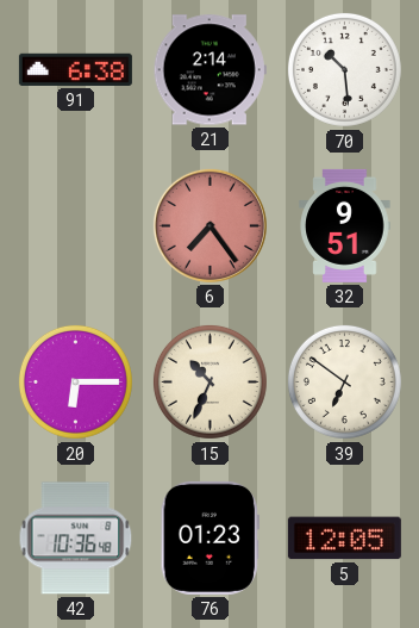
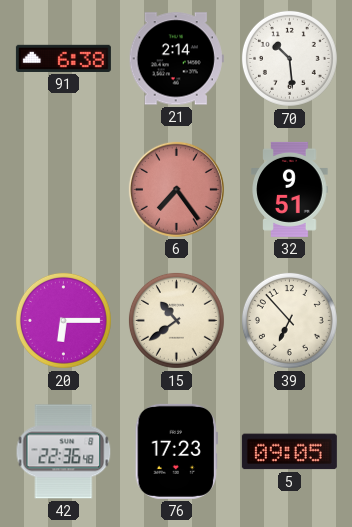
15: 10:34 -> 10:39
39: 6:51 -> 6:53
42: 10:36 -> 22:36
76: 01:23 -> 17:23
5: 12:05 -> 09:05
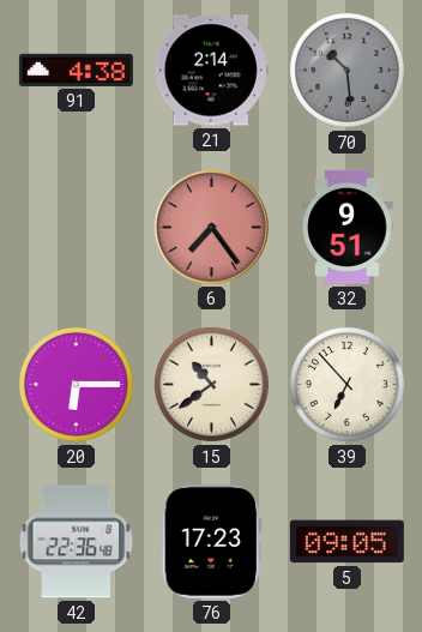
91: 6:38 -> 4:38
70 dial: white -> grey
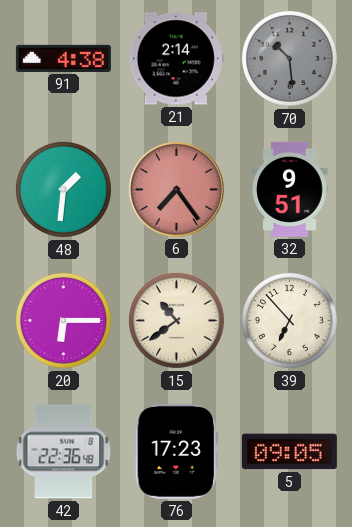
48: none -> 1:31
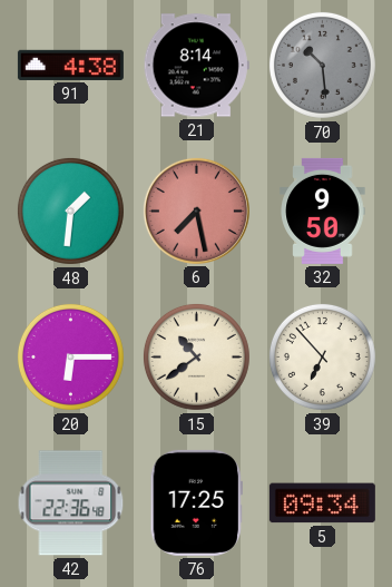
21: 2:14 -> 8:14
6: 7:24 -> 7:28
32: 9:51 -> 9:50
76: 17:23 -> 17:25
5: 09:05 -> 09:34
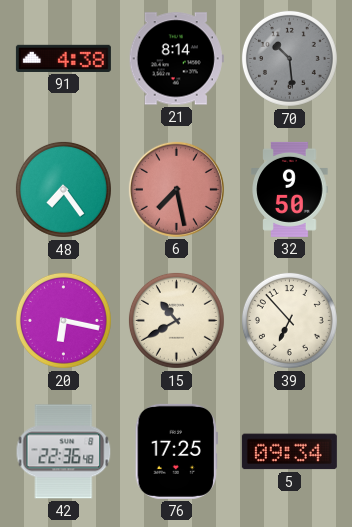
48: 1:31 -> 7:24
20: 6:15 -> 6:17
15: 10:39 -> 10:40
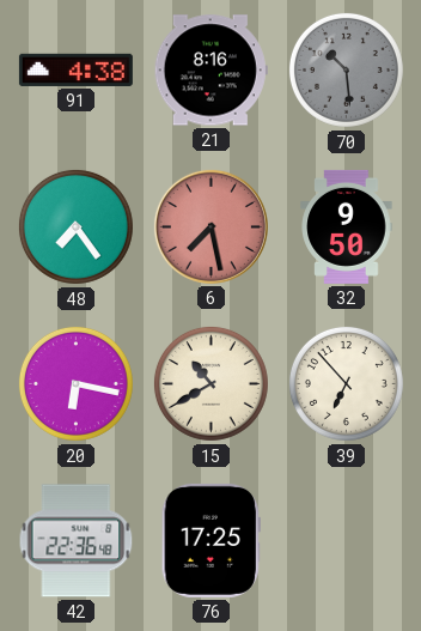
21: 8:14 -> 8:16
5: 09:34 -> none
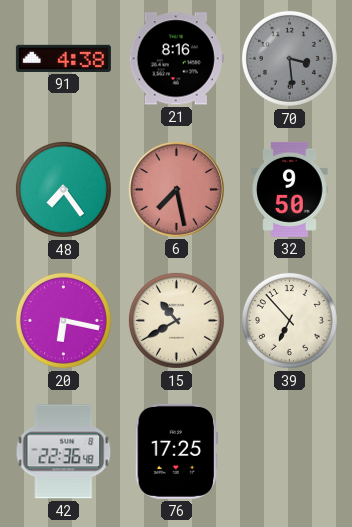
70: 10:29 -> 3:29
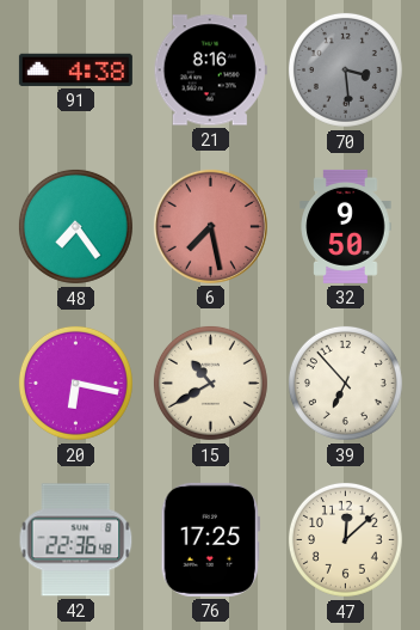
47: none -> 12:08
